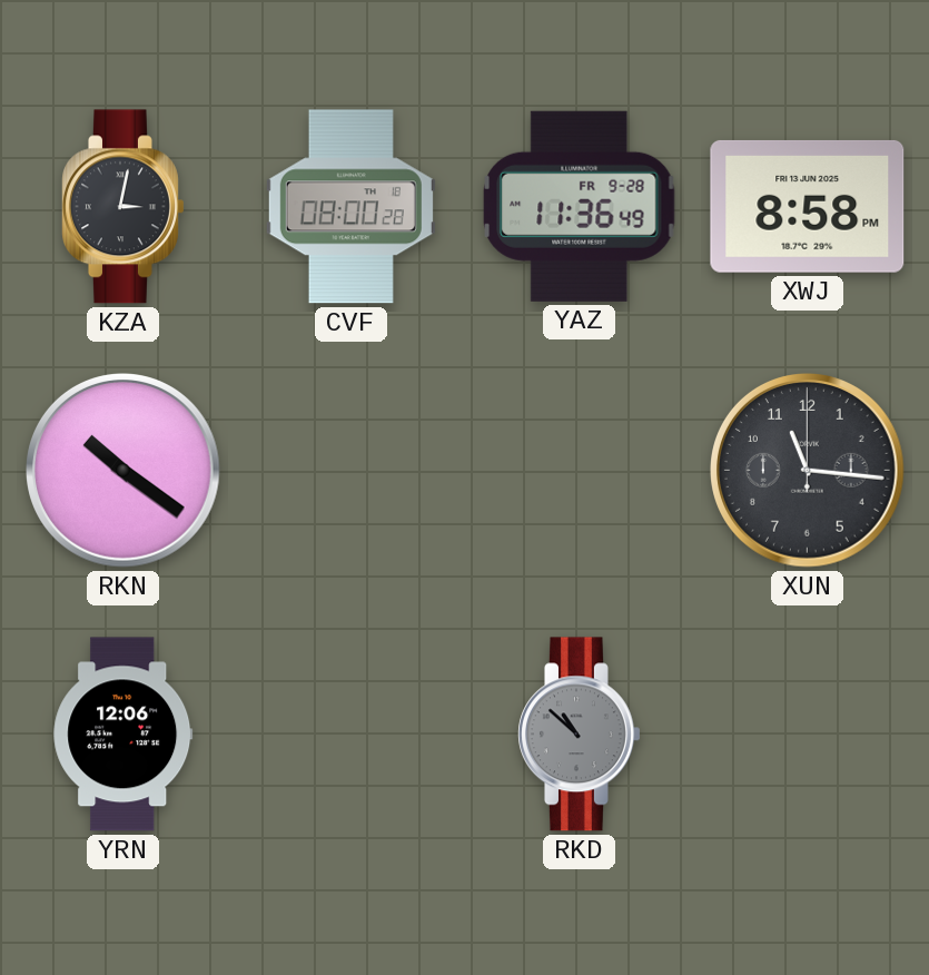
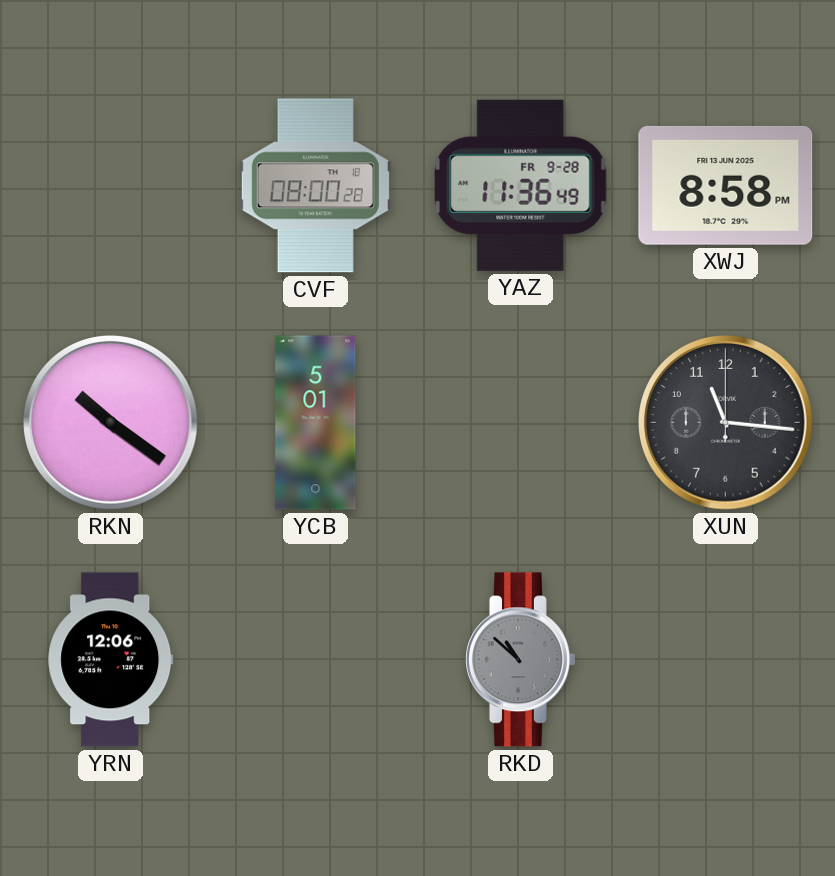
KZA: 3:02 -> none
YCB: none -> 5:01
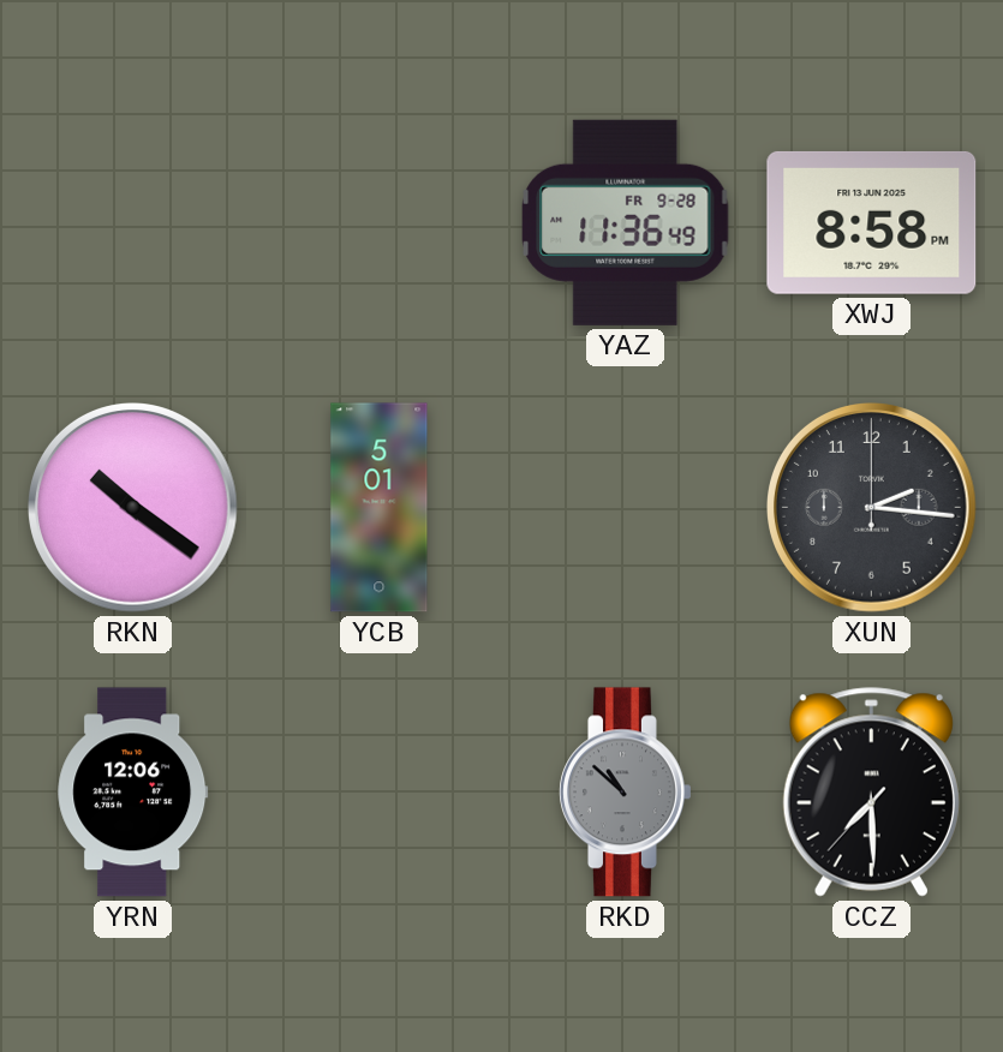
CVF: 08:00 -> none
XUN: 11:16 -> 2:16
CCZ: none -> 7:29
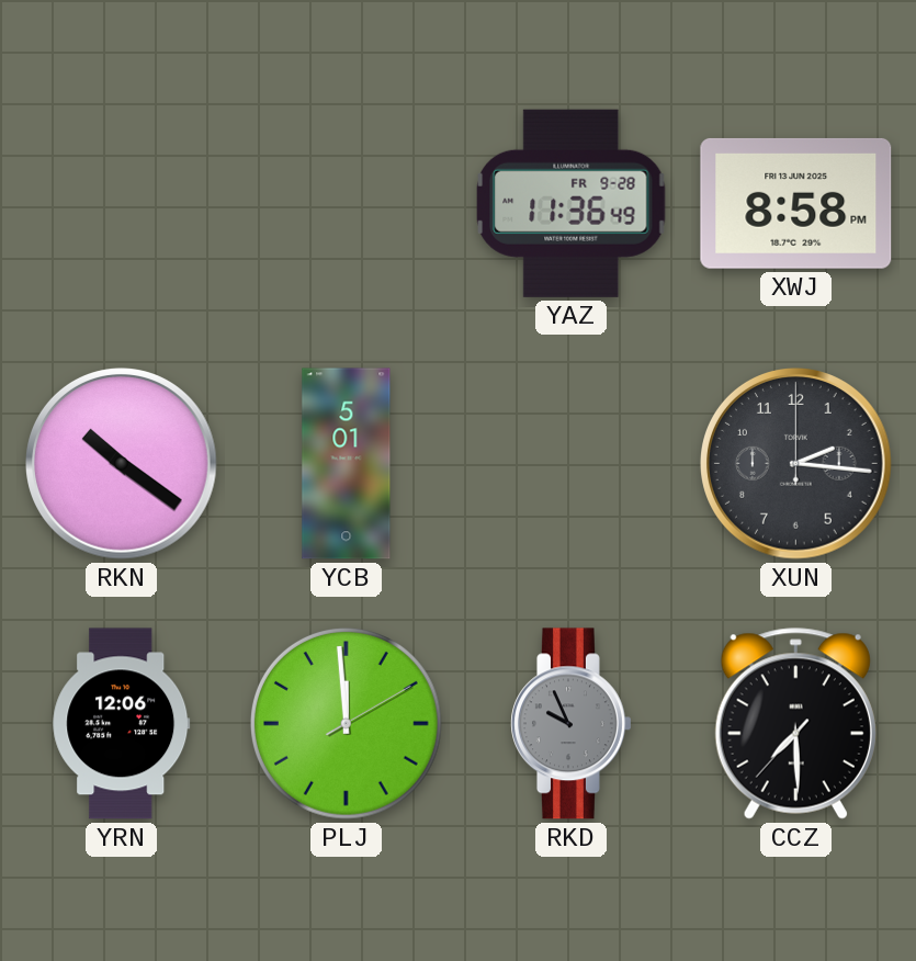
PLJ: none -> 11:59
RKD: 10:52 -> 9:56
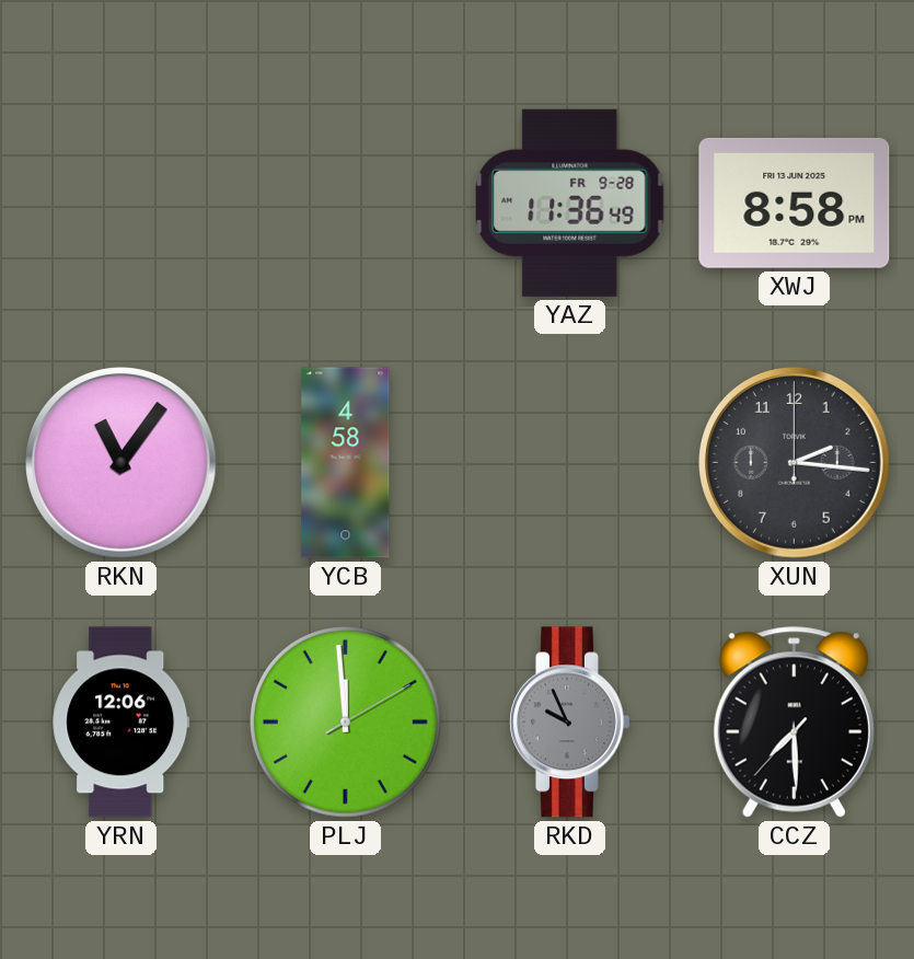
RKN: 10:21 -> 11:06
YCB: 5:01 -> 4:58
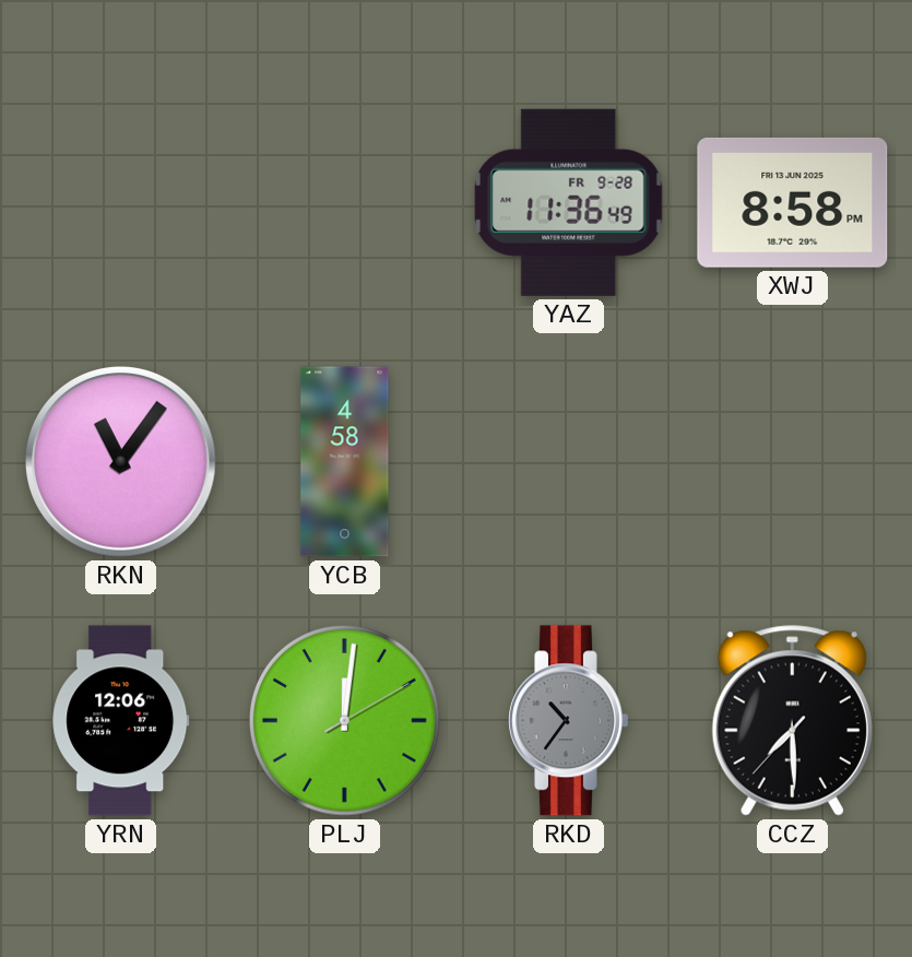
XUN: 2:16 -> none
PLJ: 11:59 -> 12:01
RKD: 9:56 -> 10:36
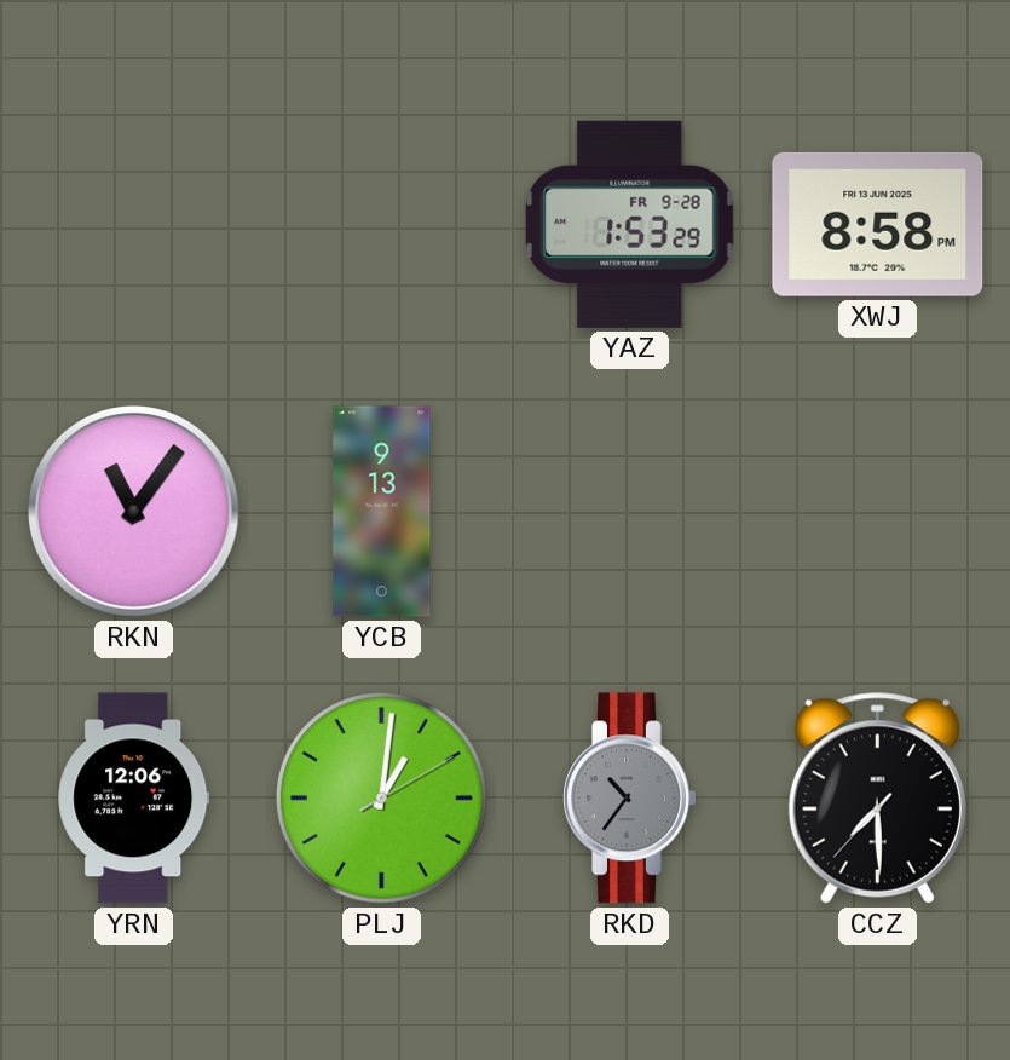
YAZ: 11:36 -> 1:53
YCB: 4:58 -> 9:13
PLJ: 12:01 -> 1:01
